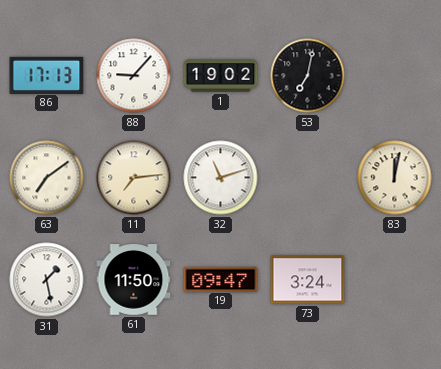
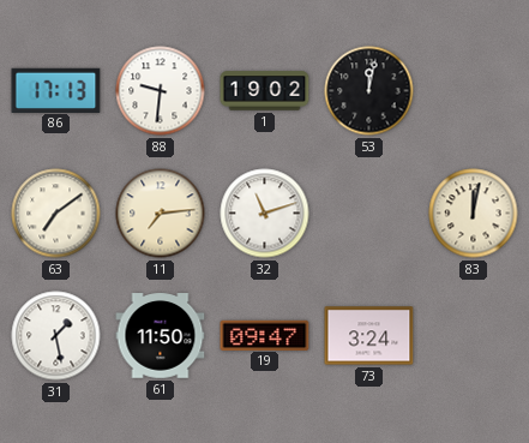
88: 9:07 -> 9:31
53: 7:02 -> 12:02
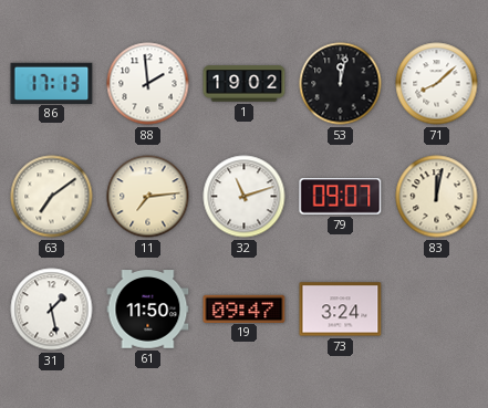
88: 9:31 -> 1:59
71: none -> 8:08
79: none -> 09:07
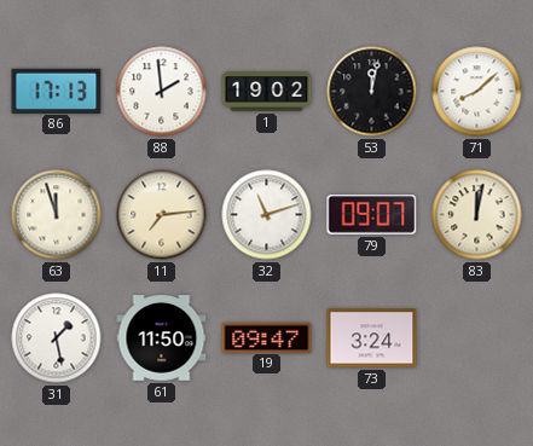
63: 7:09 -> 11:57
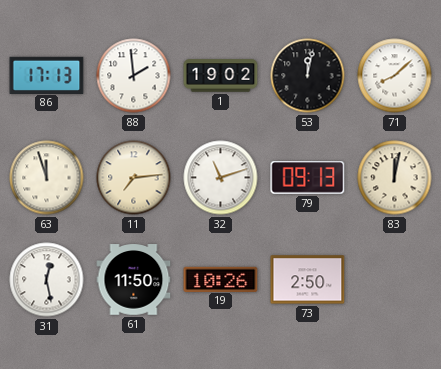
79: 09:07 -> 09:13
31: 1:28 -> 12:28
19: 09:47 -> 10:26
73: 3:24 -> 2:50
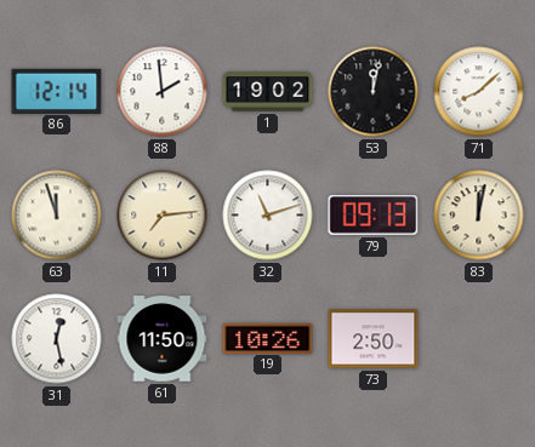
86: 17:13 -> 12:14
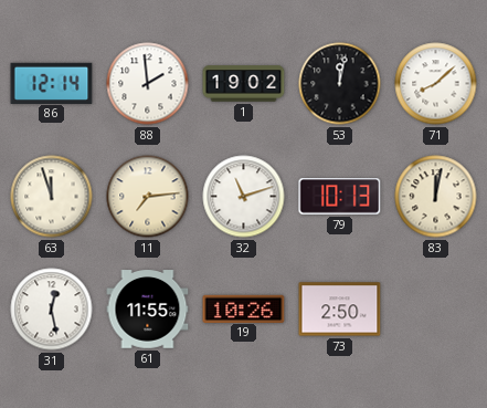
79: 09:13 -> 10:13
61: 11:50 -> 11:55
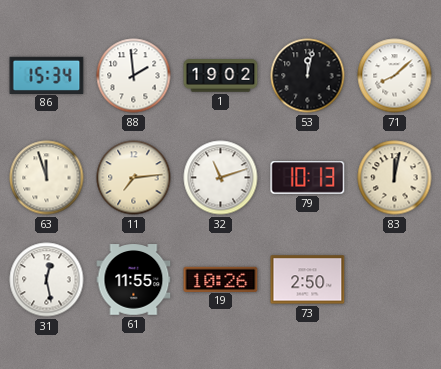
86: 12:14 -> 15:34
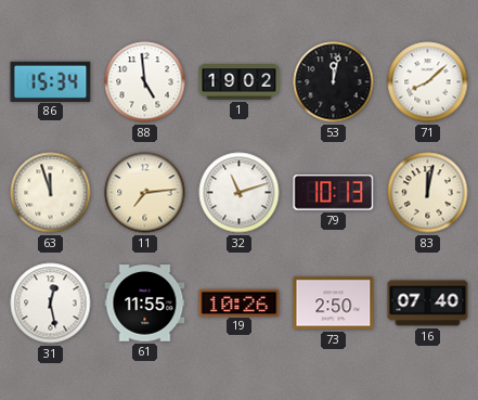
88: 1:59 -> 4:59
16: none -> 07:40
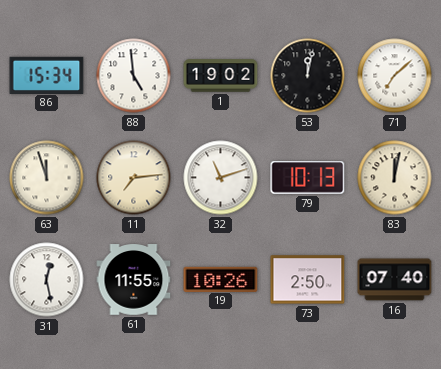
71: 8:08 -> 7:08
